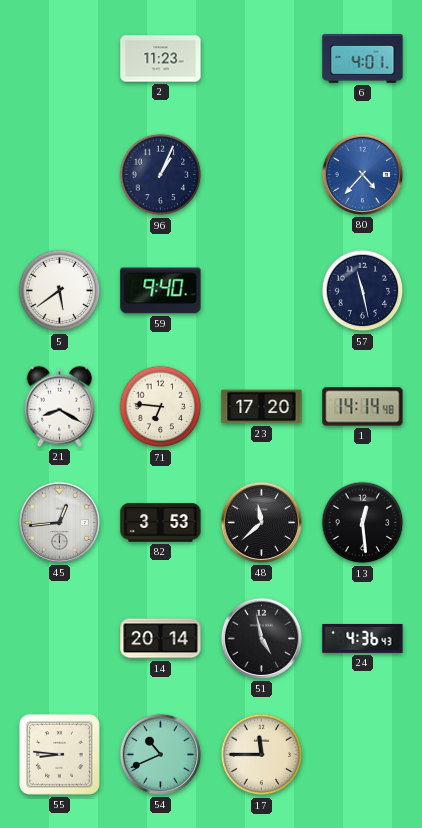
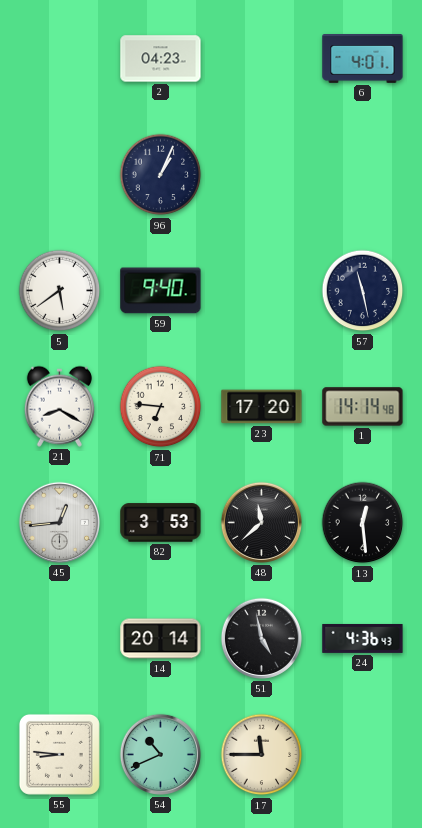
2: 11:23 -> 04:23
80: 4:37 -> none
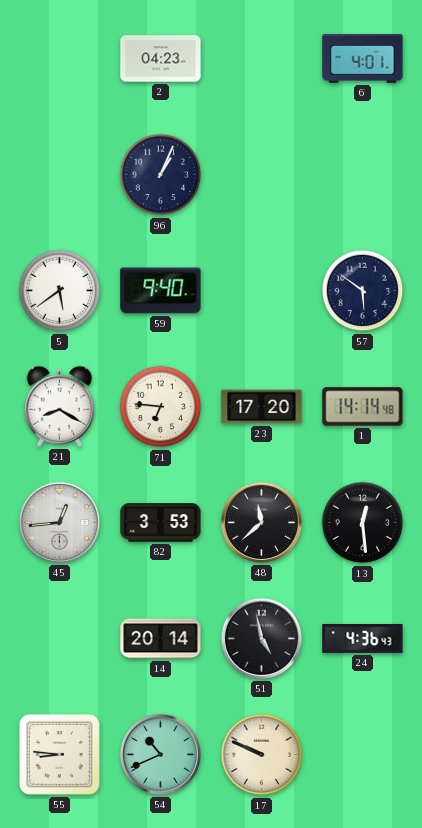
57: 11:28 -> 5:51
17: 11:45 -> 9:49
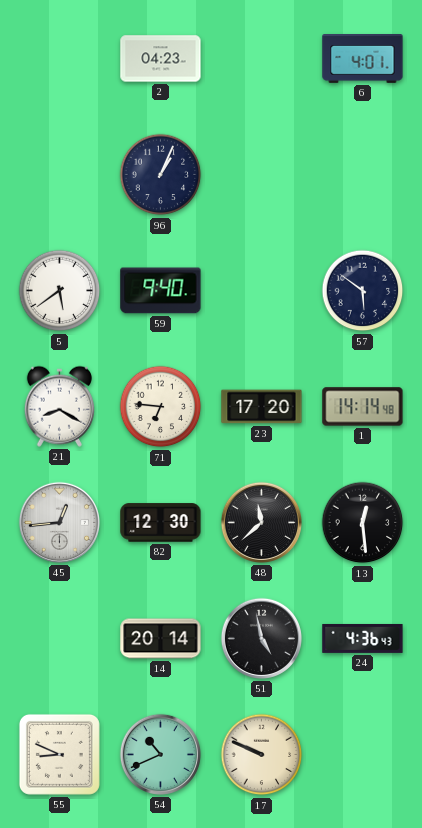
82: 3:53 -> 12:30
55: 8:46 -> 8:49
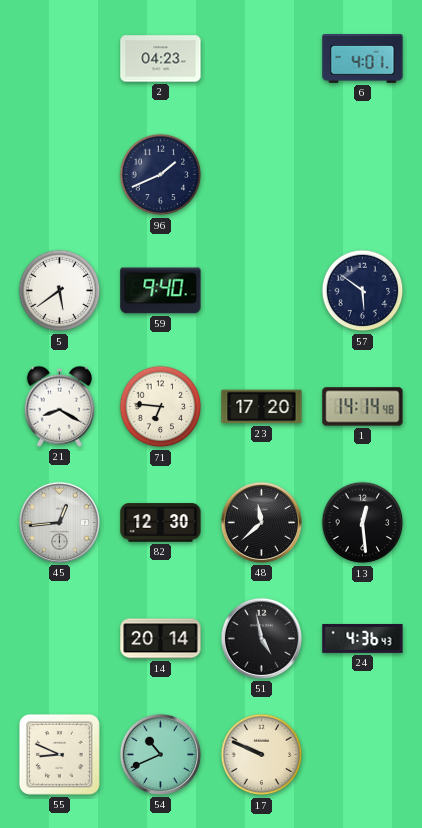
96: 1:04 -> 1:41
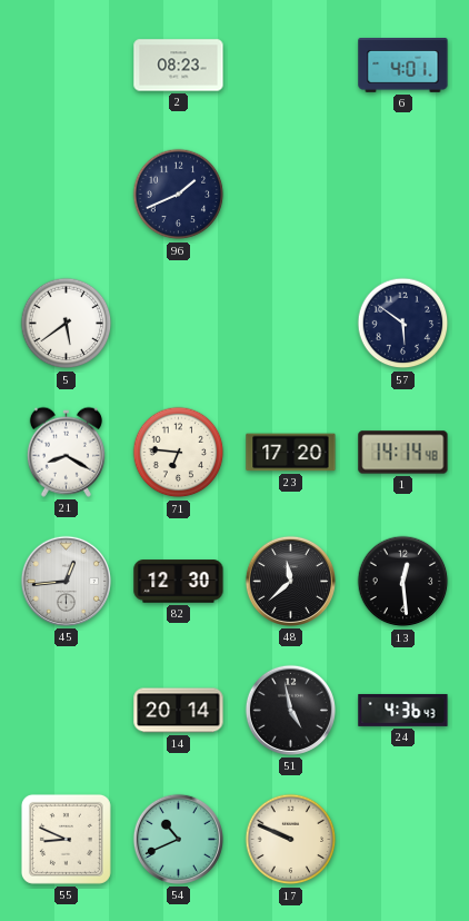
2: 04:23 -> 08:23
59: 9:40 -> none
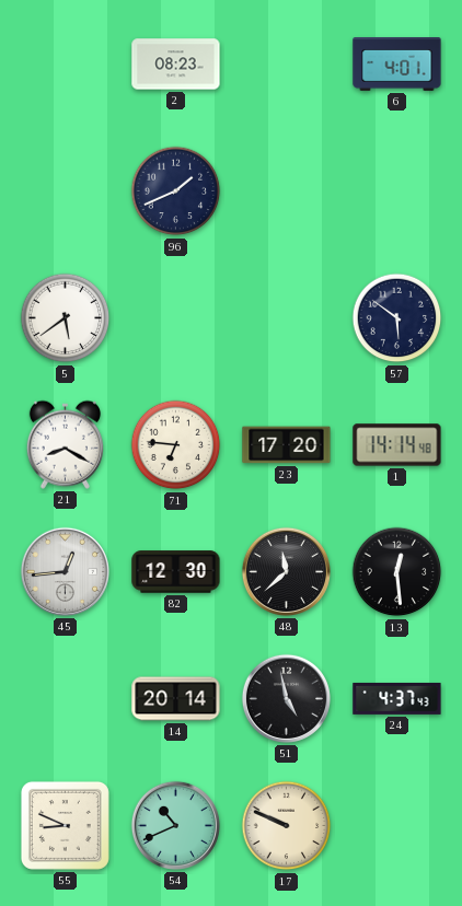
24: 4:36 -> 4:37
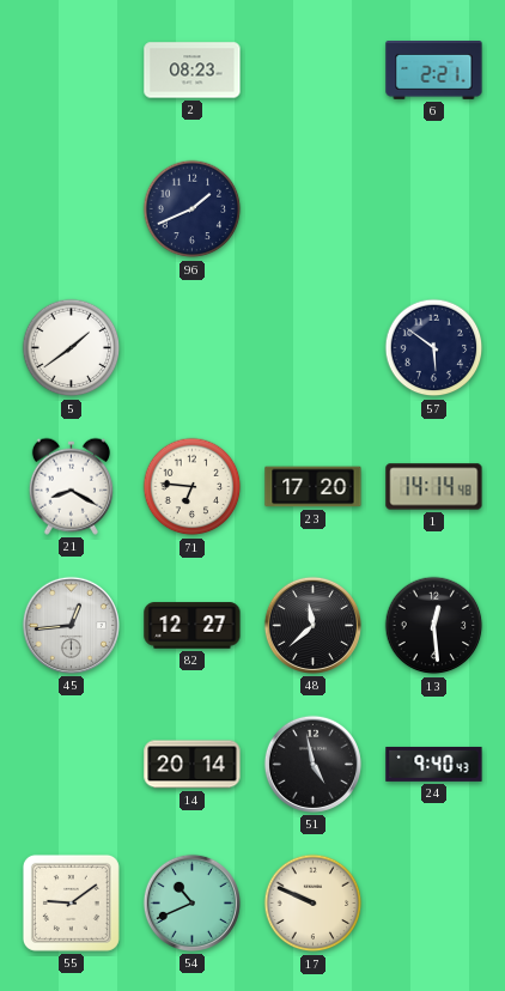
6: 4:01 -> 2:21
5: 5:39 -> 1:39
82: 12:30 -> 12:27
24: 4:37 -> 9:40
55: 8:49 -> 9:09
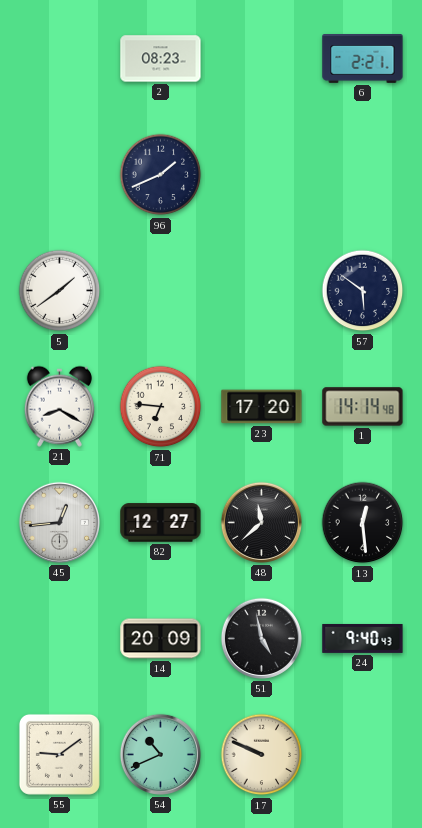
14: 20:14 -> 20:09
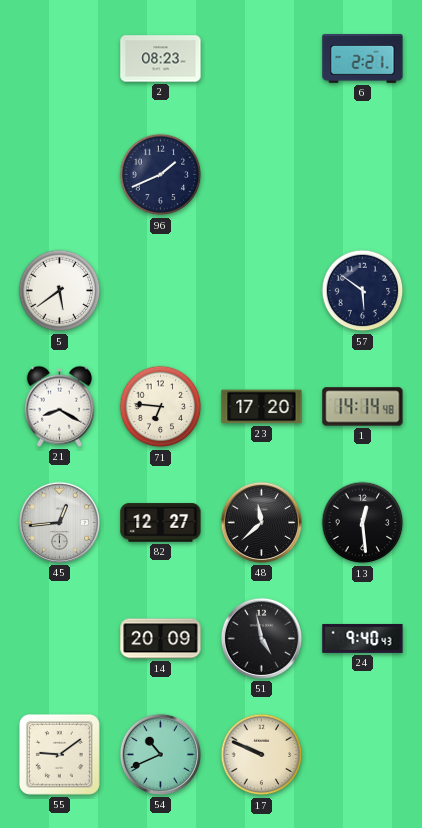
5: 1:39 -> 5:39
